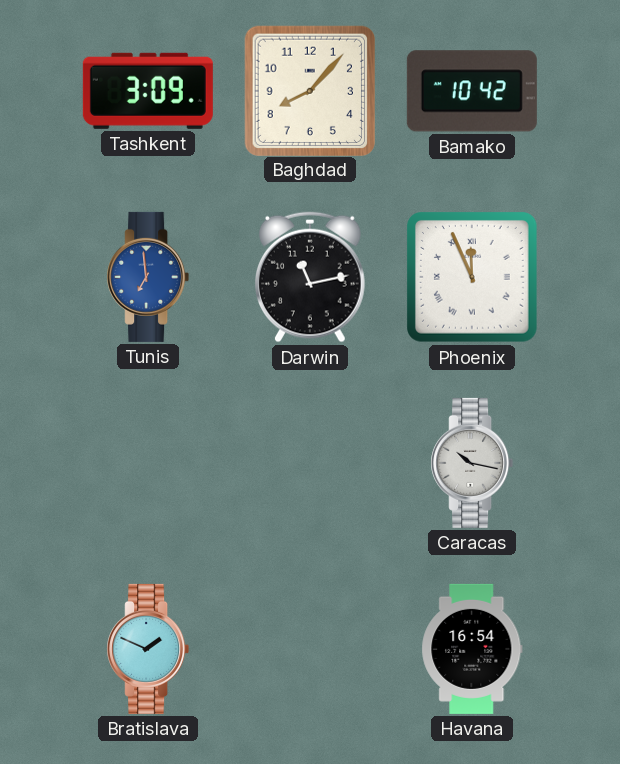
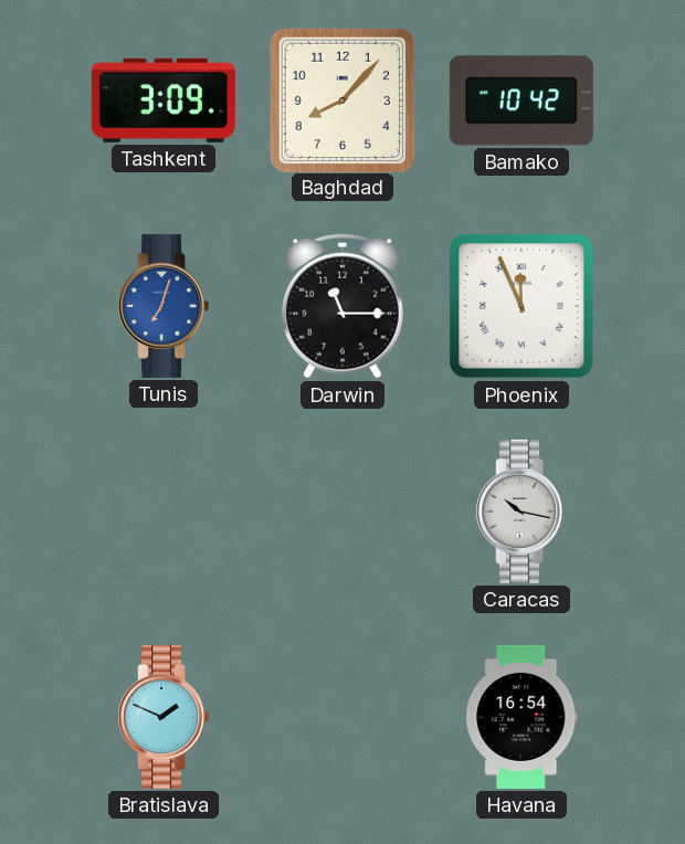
Tunis: 6:59 -> 7:03
Darwin: 11:13 -> 11:15
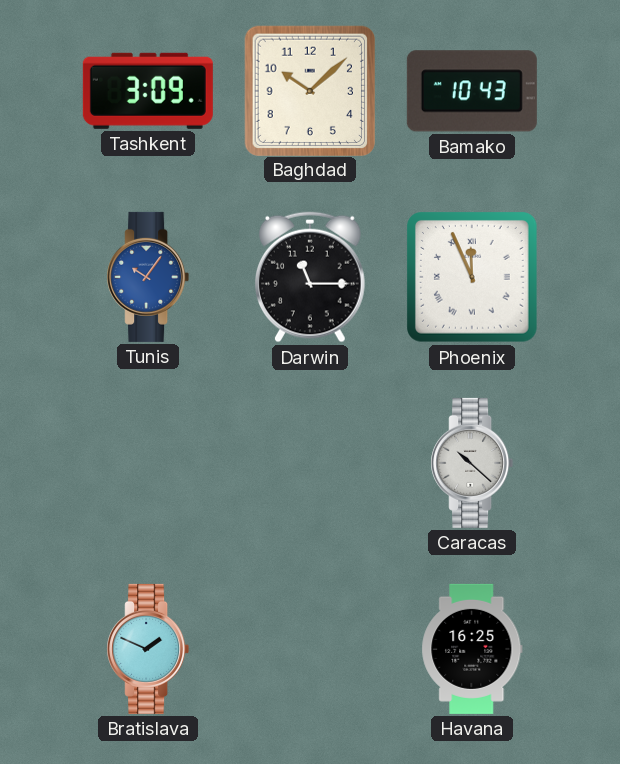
Baghdad: 8:07 -> 10:08
Bamako: 10:42 -> 10:43
Tunis: 7:03 -> 10:06
Caracas: 10:17 -> 10:22
Havana: 16:54 -> 16:25
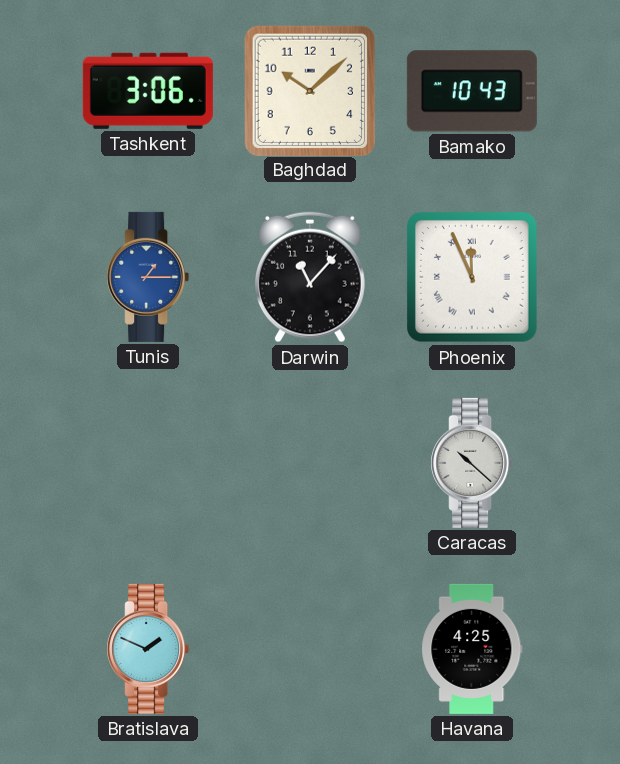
Tashkent: 3:09 -> 3:06
Tunis: 10:06 -> 1:15
Darwin: 11:15 -> 11:07
Havana: 16:25 -> 4:25
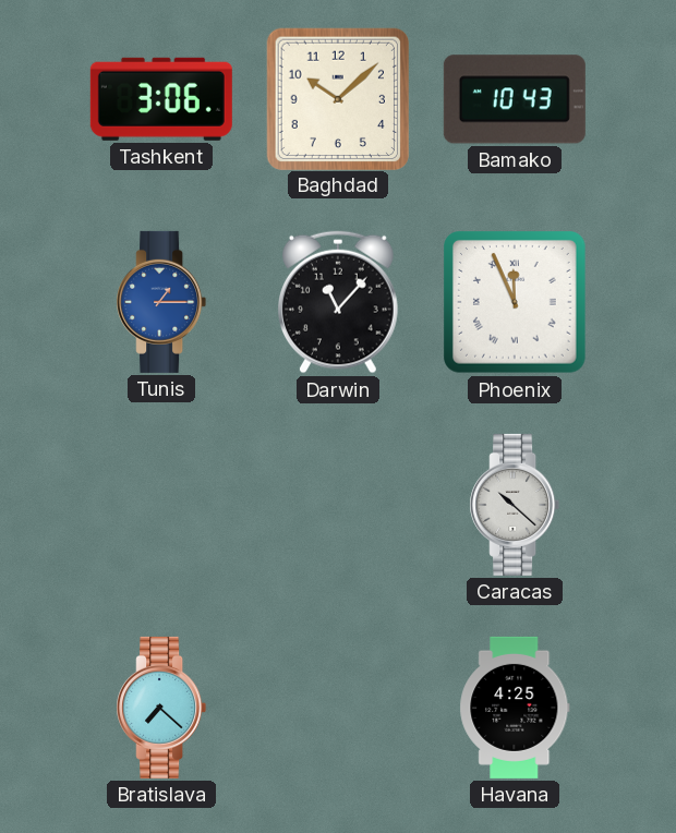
Bratislava: 1:49 -> 7:22
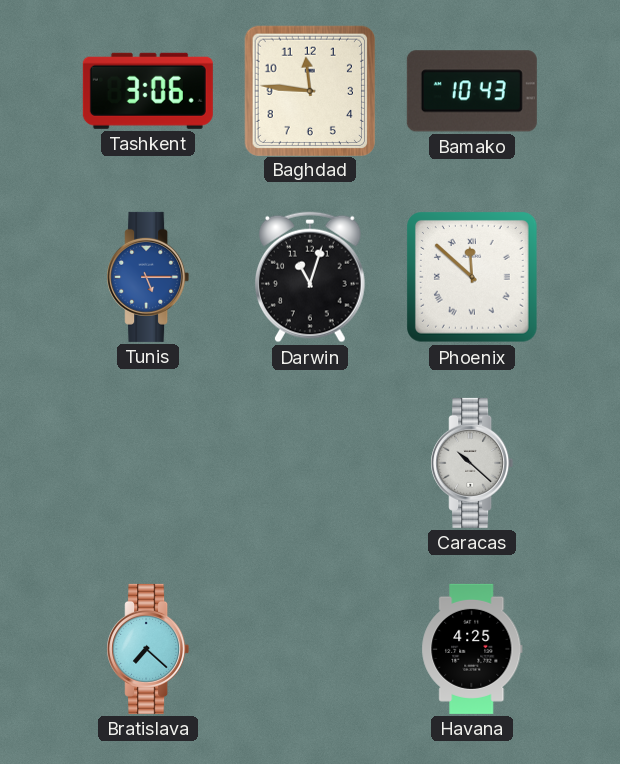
Baghdad: 10:08 -> 11:46
Tunis: 1:15 -> 5:15
Darwin: 11:07 -> 11:03
Phoenix: 11:56 -> 11:52
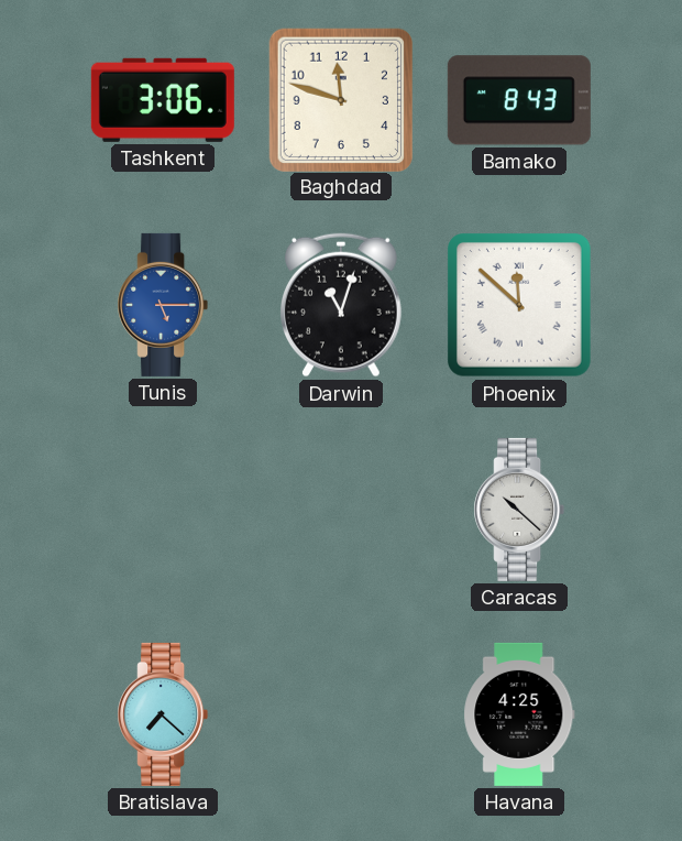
Baghdad: 11:46 -> 11:48
Bamako: 10:43 -> 8:43
